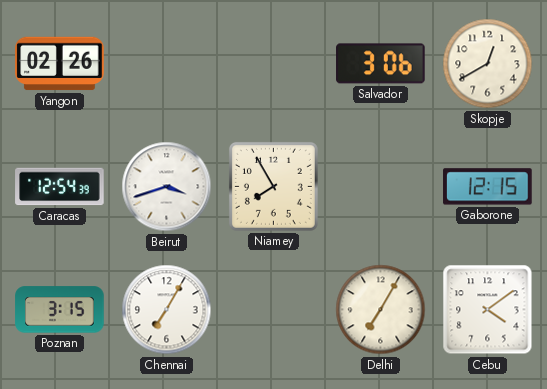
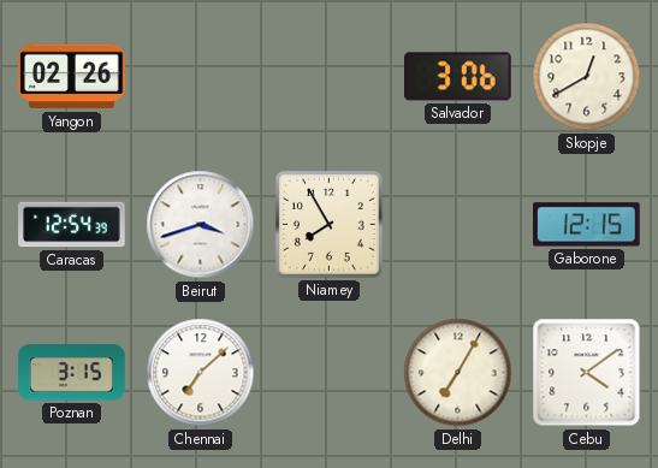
Chennai: 7:05 -> 7:08
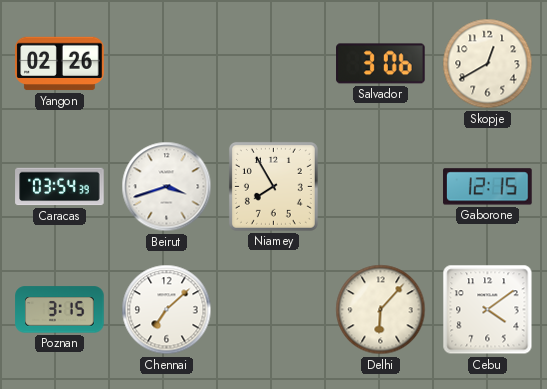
Caracas: 12:54 -> 03:54
Delhi: 7:05 -> 6:07
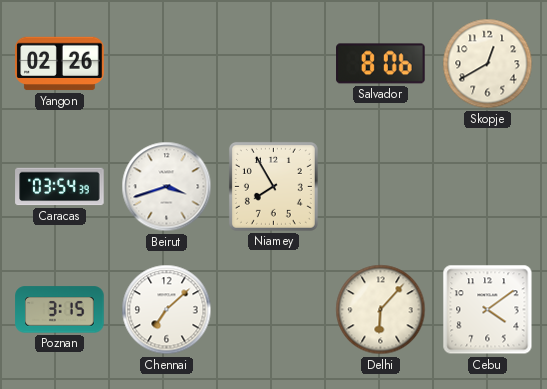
Salvador: 3:06 -> 8:06
Gaborone: 12:15 -> none
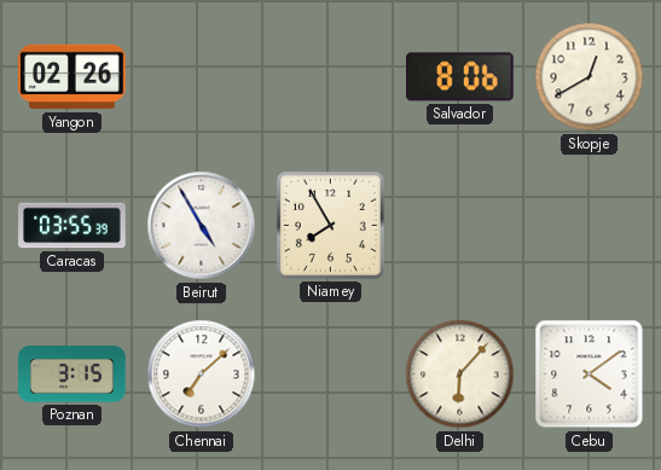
Caracas: 03:54 -> 03:55
Beirut: 3:42 -> 4:55
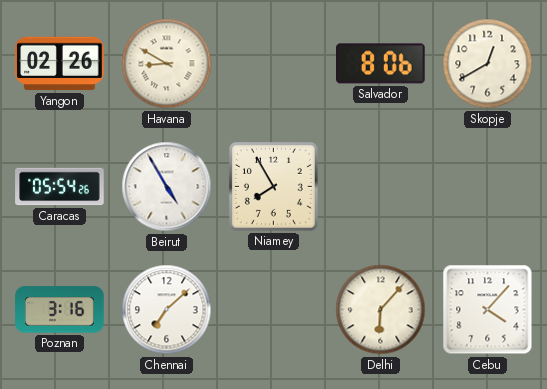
Havana: none -> 8:50
Caracas: 03:55 -> 05:54
Poznan: 3:15 -> 3:16
Cebu: 4:09 -> 4:07
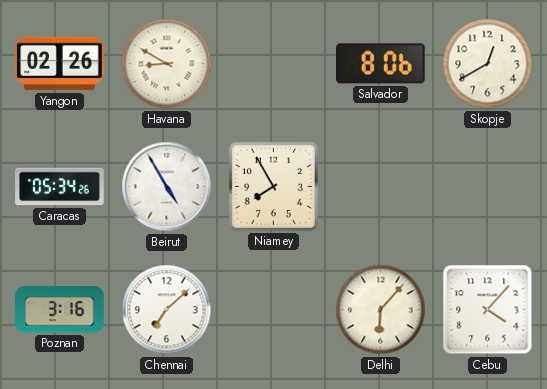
Caracas: 05:54 -> 05:34
